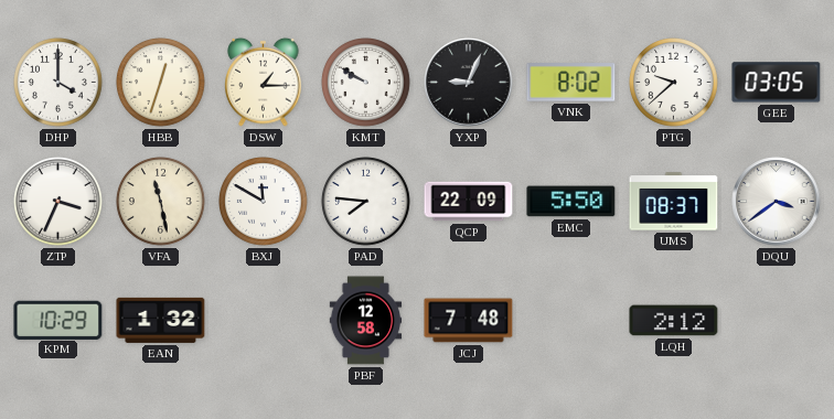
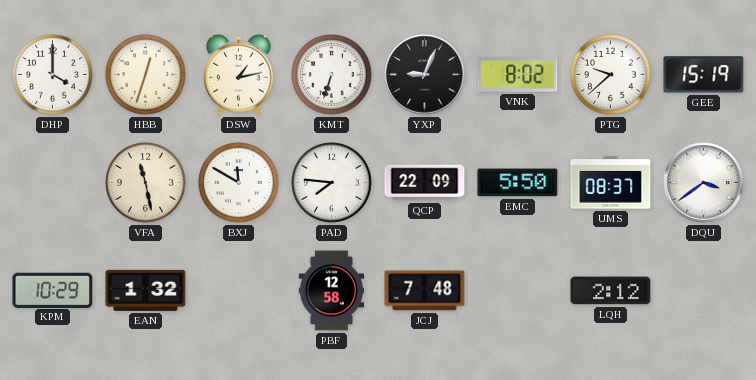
DSW: 1:15 -> 1:13
KMT: 9:50 -> 6:33
GEE: 03:05 -> 15:19
ZTP: 3:34 -> none
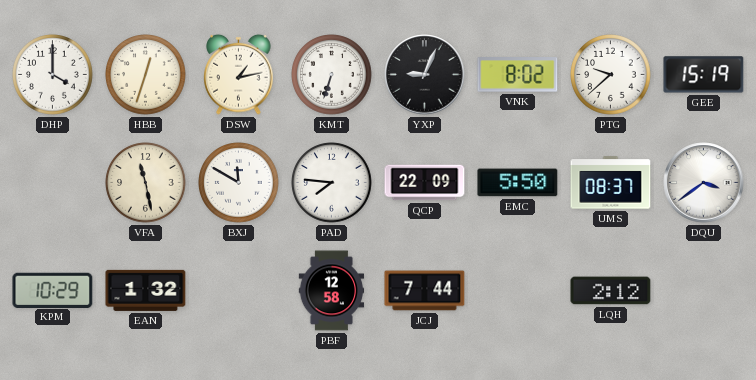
JCJ: 7:48 -> 7:44
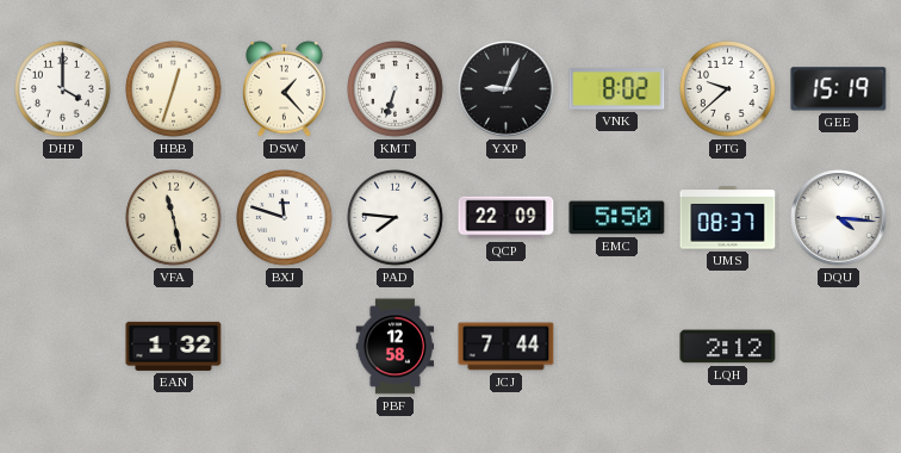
DSW: 1:13 -> 1:23
BXJ: 11:50 -> 11:48
DQU: 3:39 -> 4:16
KPM: 10:29 -> none
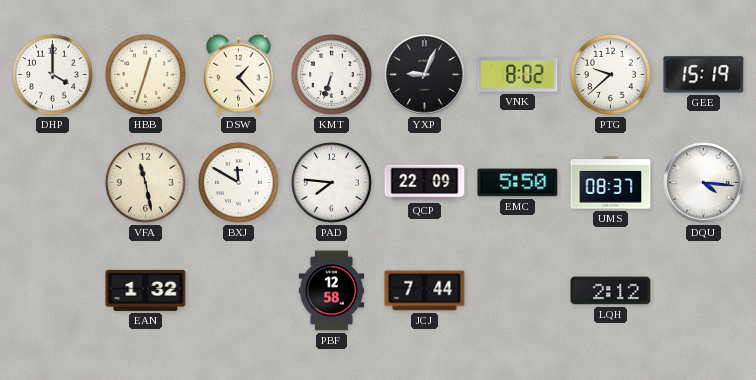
BXJ: 11:48 -> 11:50
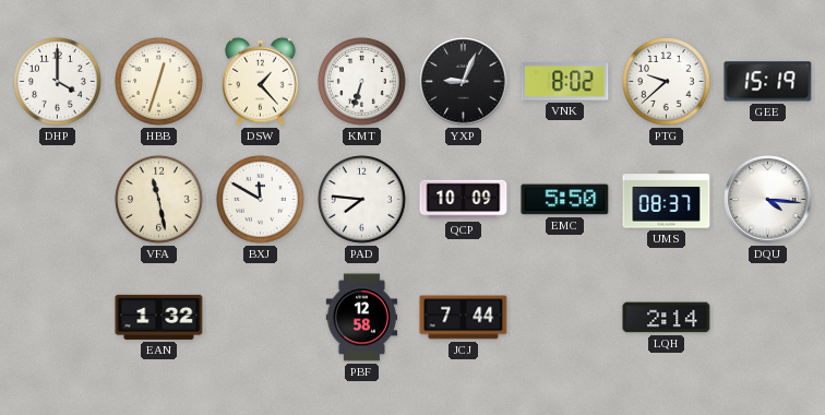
QCP: 22:09 -> 10:09
LQH: 2:12 -> 2:14
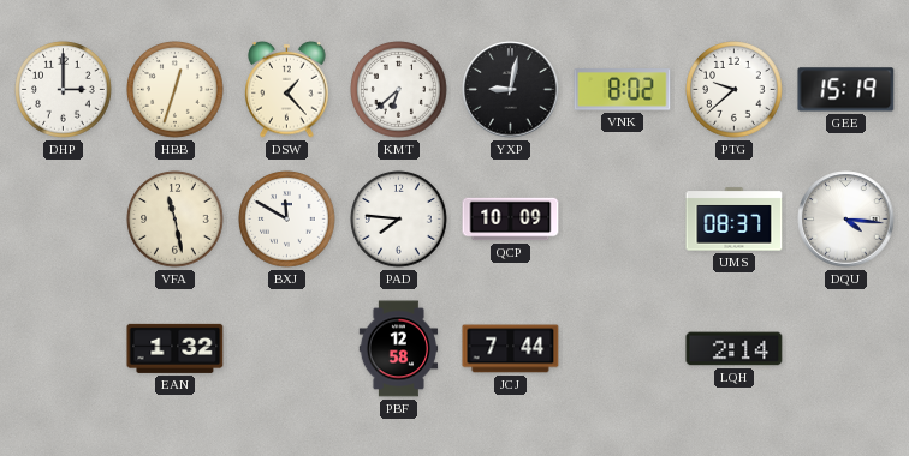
DHP: 4:00 -> 3:00
KMT: 6:33 -> 6:38
YXP: 9:04 -> 9:02
EMC: 5:50 -> none
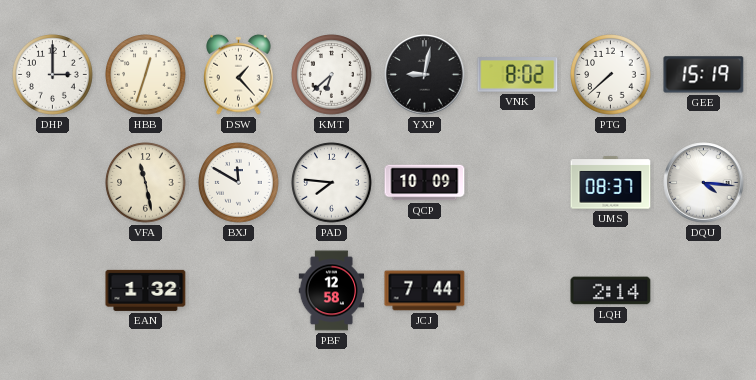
PTG: 9:38 -> 7:38
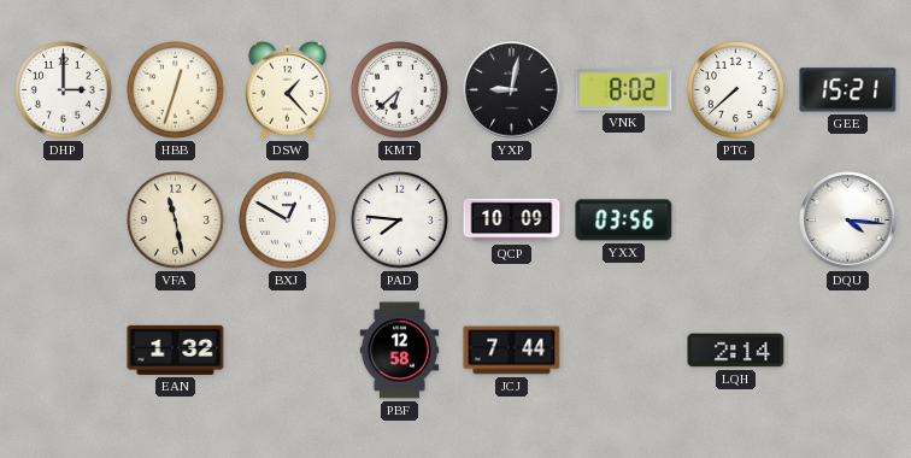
GEE: 15:19 -> 15:21
BXJ: 11:50 -> 12:50
YXX: none -> 03:56
UMS: 08:37 -> none
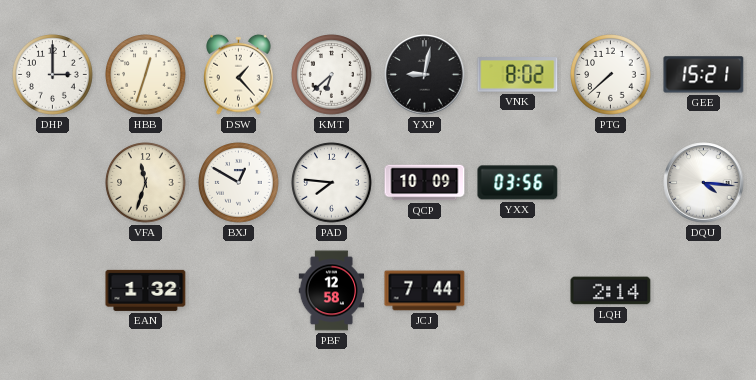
VFA: 11:28 -> 11:33
